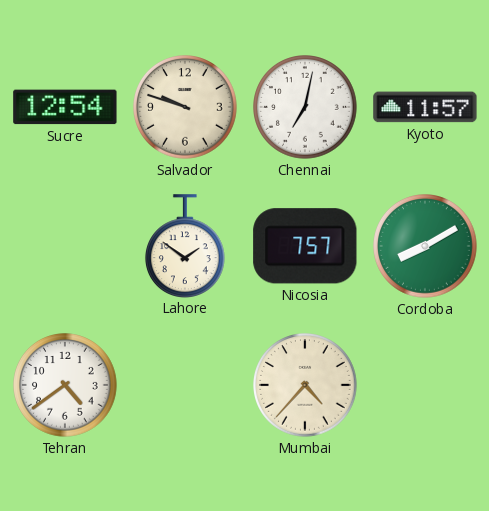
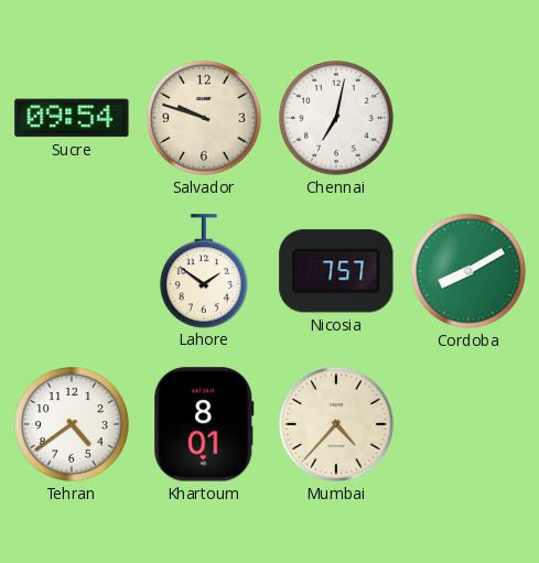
Sucre: 12:54 -> 09:54
Kyoto: 11:57 -> none
Khartoum: none -> 8:01
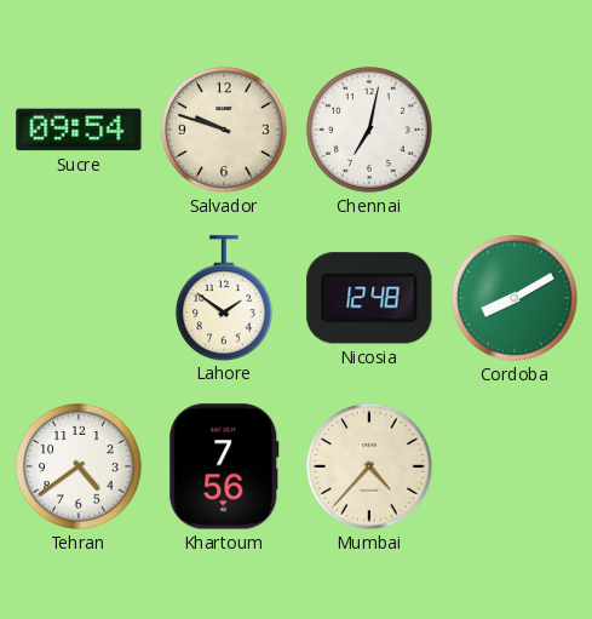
Nicosia: 7:57 -> 12:48
Khartoum: 8:01 -> 7:56
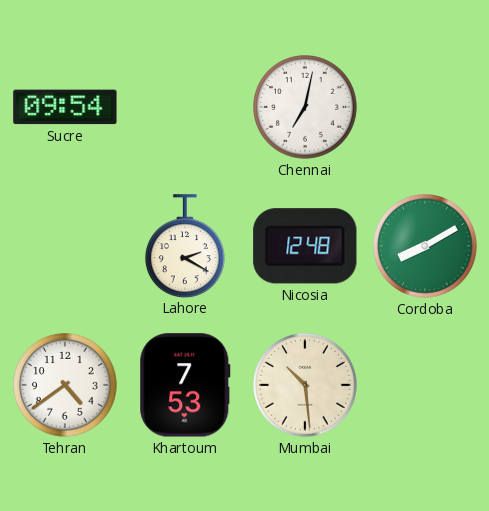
Salvador: 9:48 -> none
Lahore: 1:51 -> 2:20
Khartoum: 7:56 -> 7:53
Mumbai: 4:37 -> 10:29
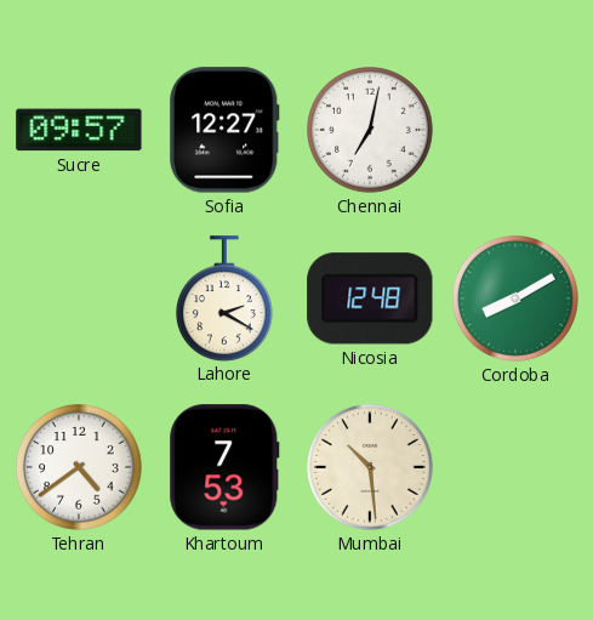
Sucre: 09:54 -> 09:57
Sofia: none -> 12:27
